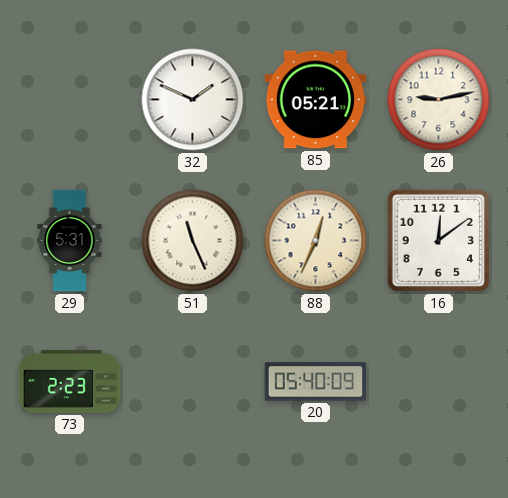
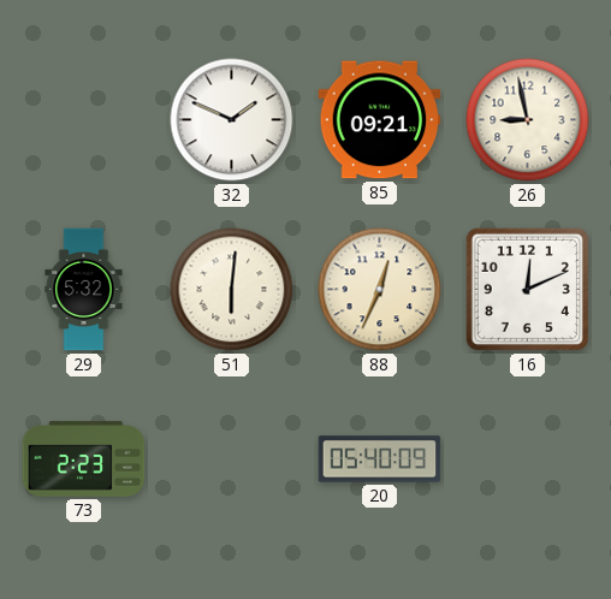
85: 05:21 -> 09:21
26: 9:13 -> 8:58
29: 5:31 -> 5:32
51: 11:26 -> 6:01
16: 12:09 -> 12:11
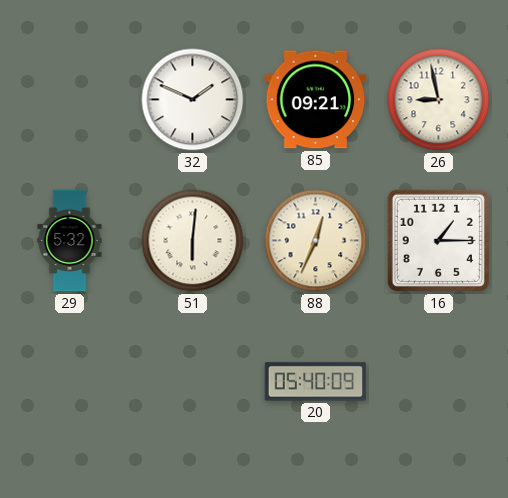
16: 12:11 -> 1:15
73: 2:23 -> none
